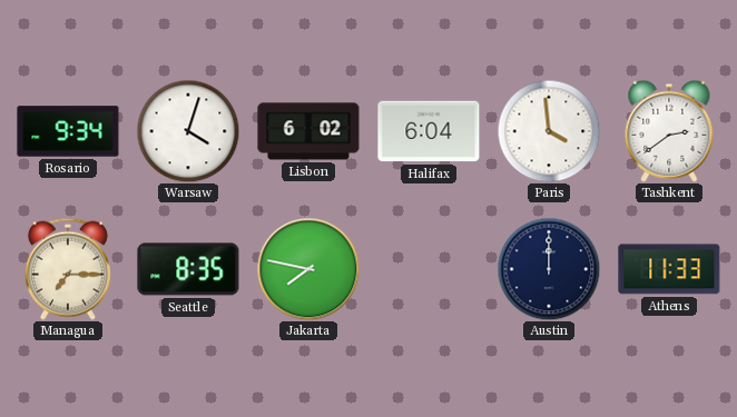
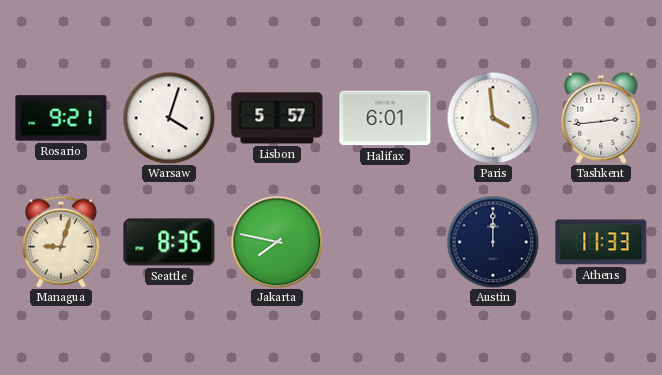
Rosario: 9:34 -> 9:21
Lisbon: 6:02 -> 5:57
Halifax: 6:04 -> 6:01
Tashkent: 2:39 -> 2:44
Managua: 7:15 -> 9:03
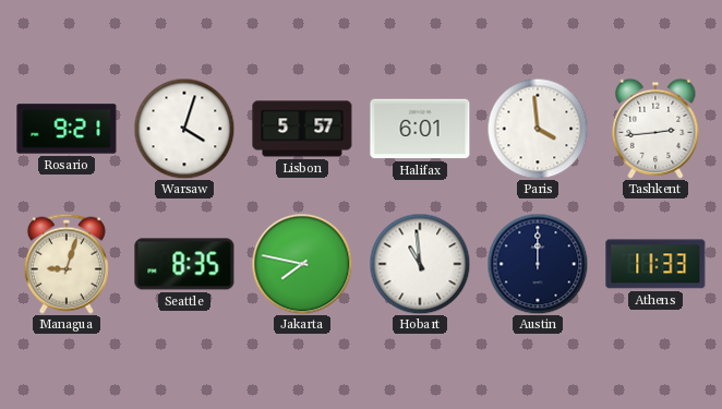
Hobart: none -> 10:59
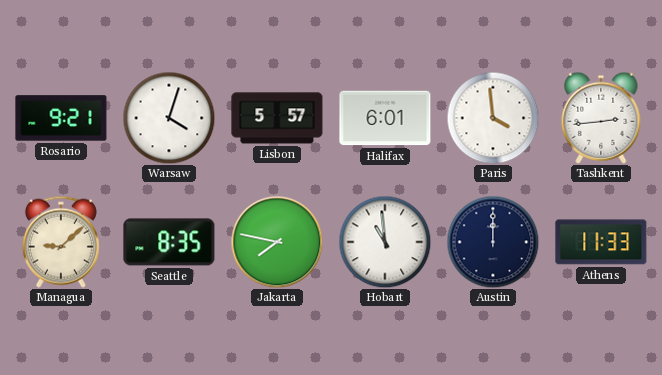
Managua: 9:03 -> 9:08
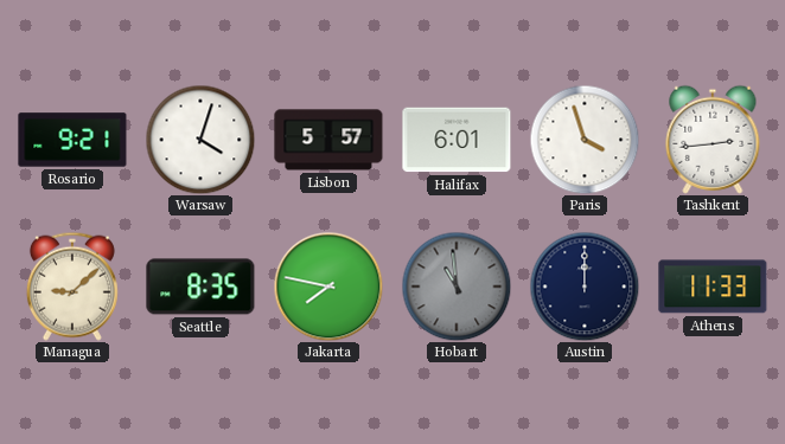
Paris: 3:59 -> 3:57
Hobart dial: white -> grey
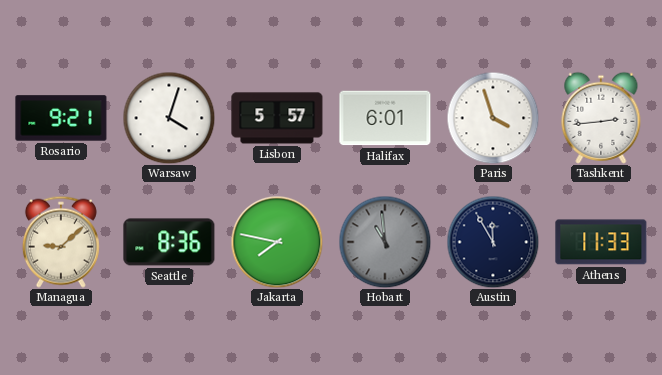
Seattle: 8:35 -> 8:36
Austin: 12:00 -> 11:55
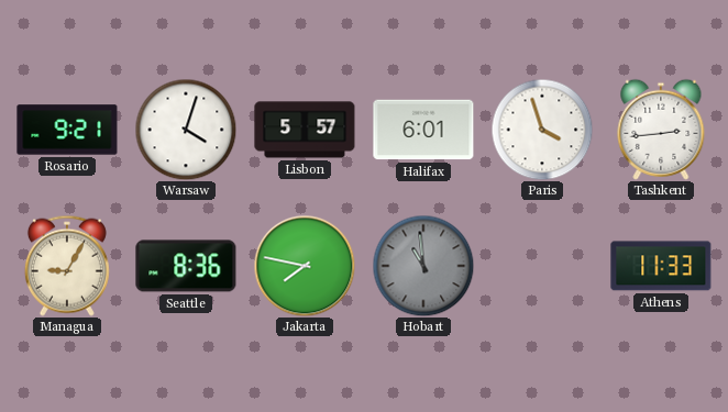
Managua: 9:08 -> 9:05
Austin: 11:55 -> none
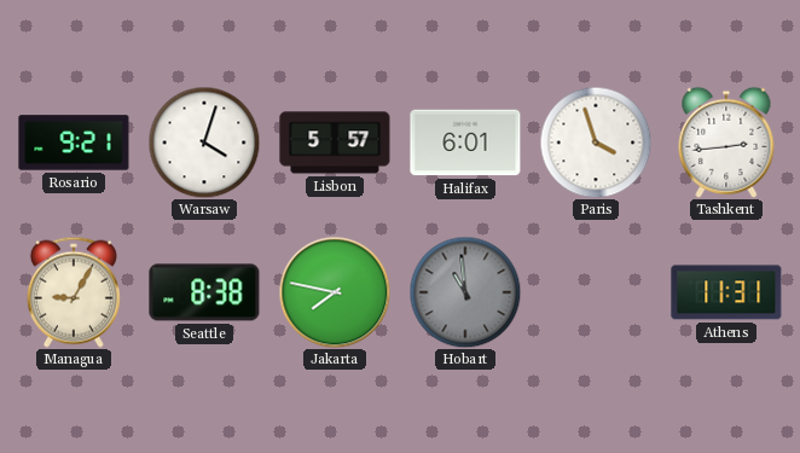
Seattle: 8:36 -> 8:38
Athens: 11:33 -> 11:31
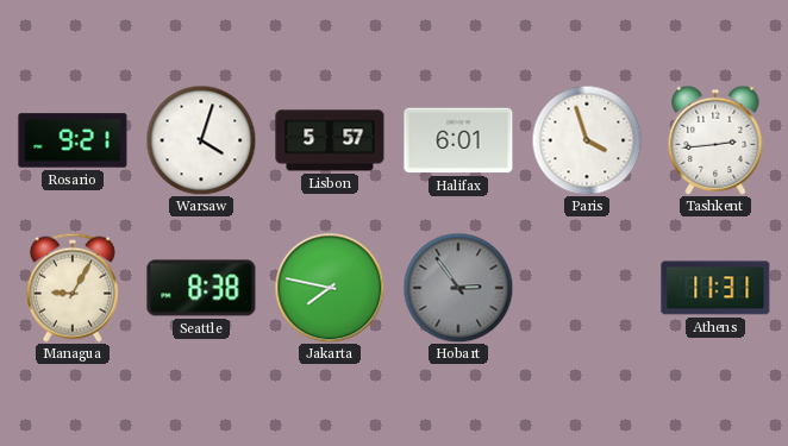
Hobart: 10:59 -> 2:54
